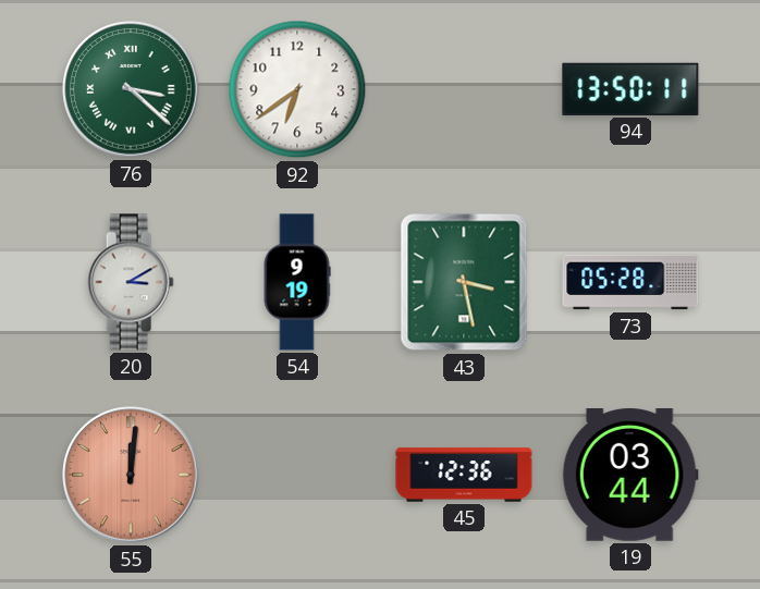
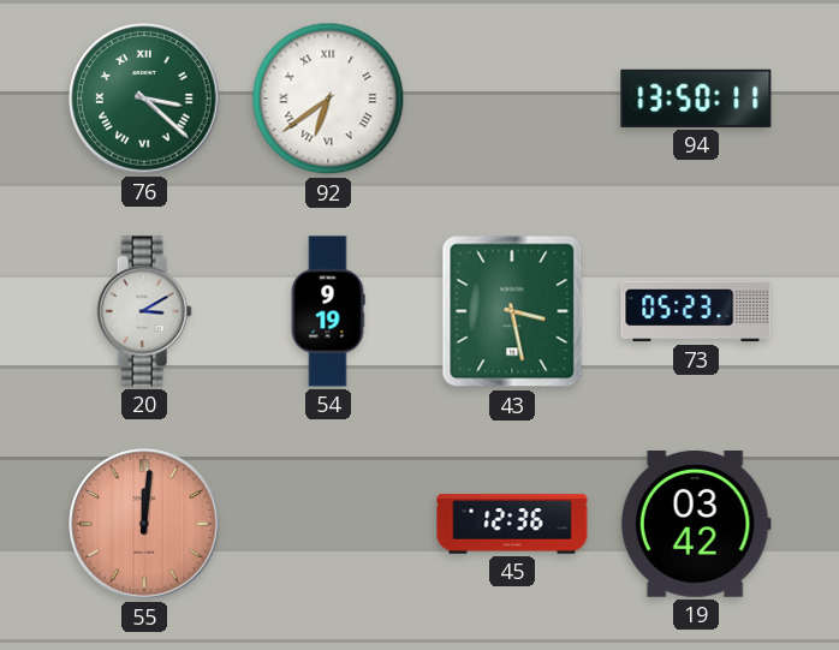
92 numerals: Arabic -> Roman
73: 05:28 -> 05:23
19: 03:44 -> 03:42
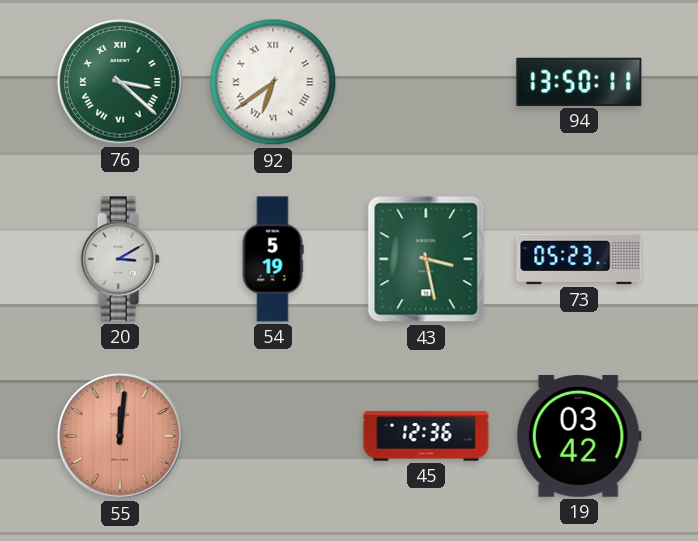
54: 9:19 -> 5:19
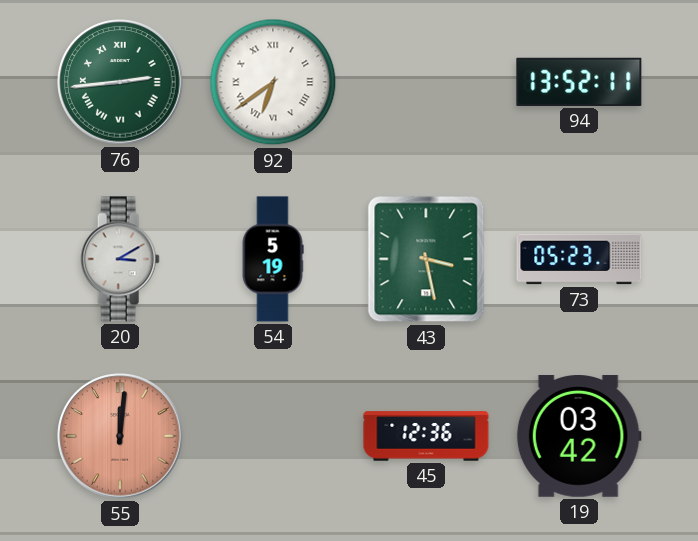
76: 3:22 -> 2:44
94: 13:50 -> 13:52
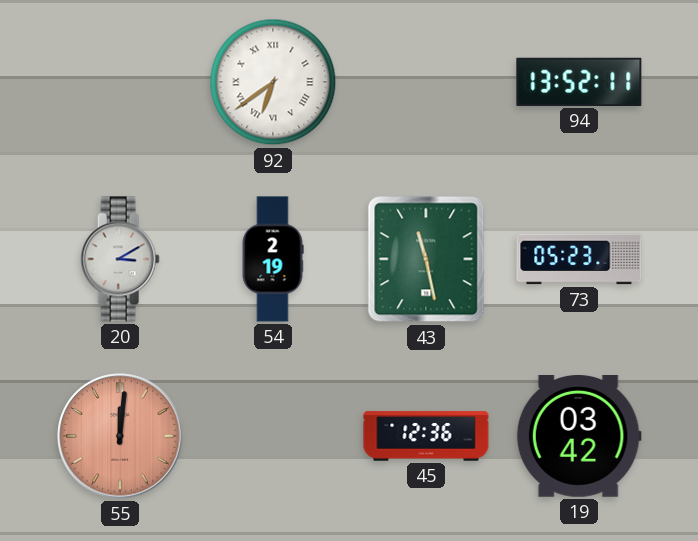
76: 2:44 -> none
54: 5:19 -> 2:19
43: 3:28 -> 11:28
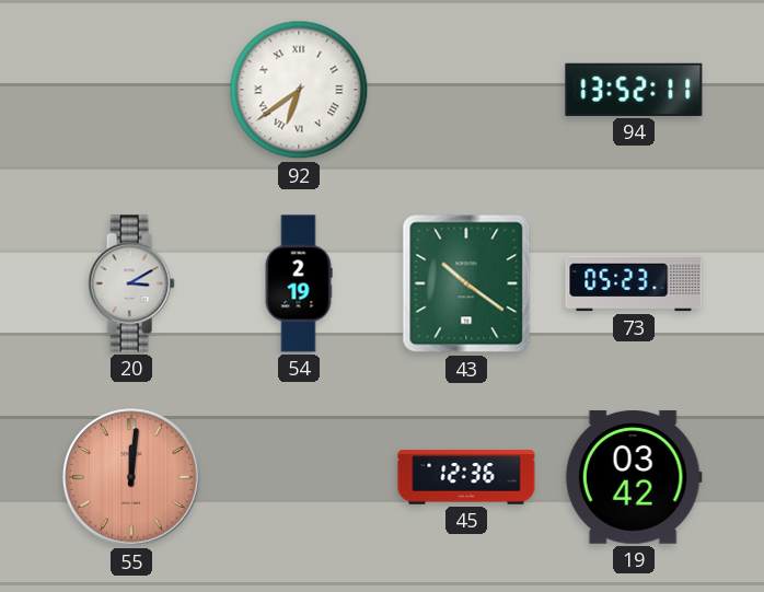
43: 11:28 -> 10:21
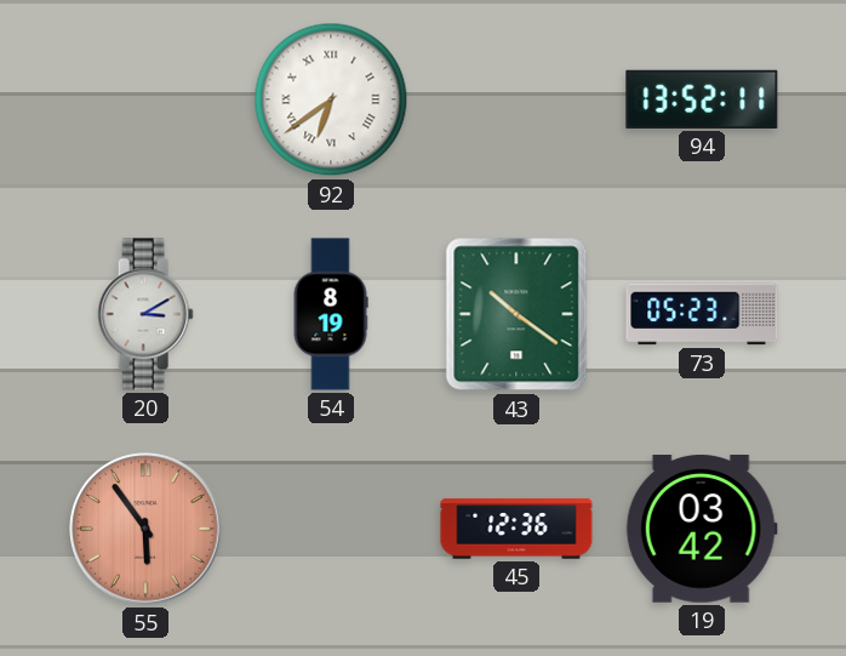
54: 2:19 -> 8:19
55: 12:01 -> 5:54
